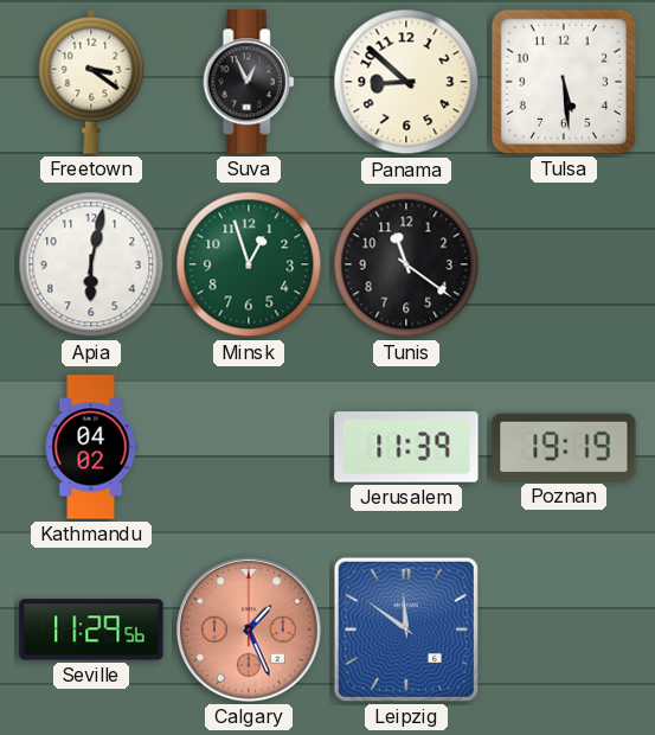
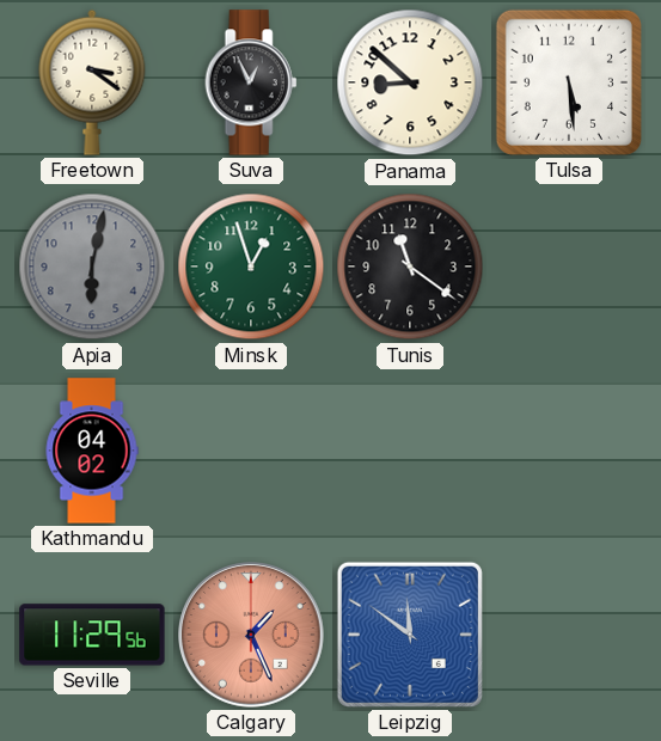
Apia dial: white -> grey
Jerusalem: 11:39 -> none
Poznan: 19:19 -> none
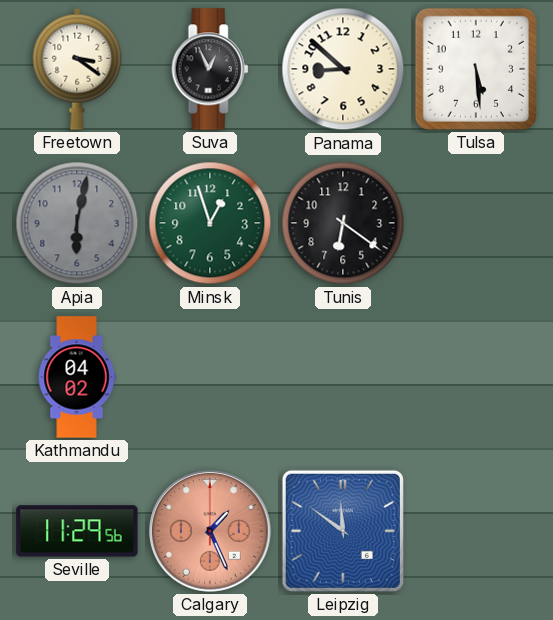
Tunis: 11:21 -> 6:21
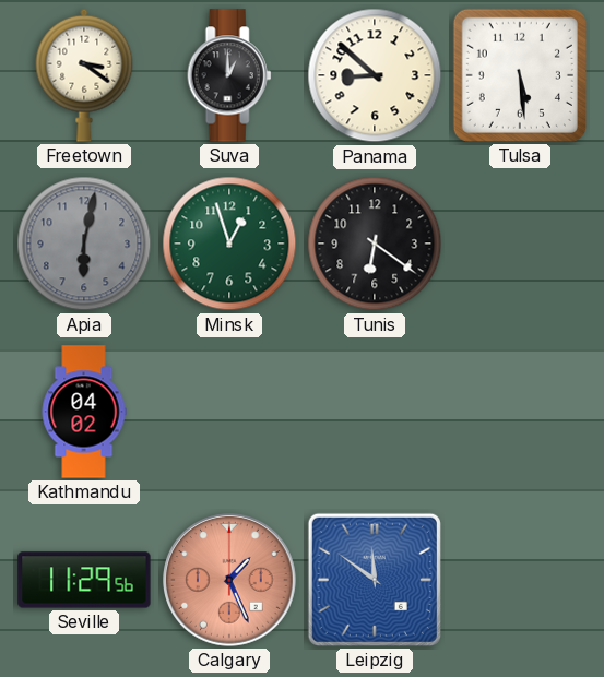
Suva: 12:56 -> 1:00
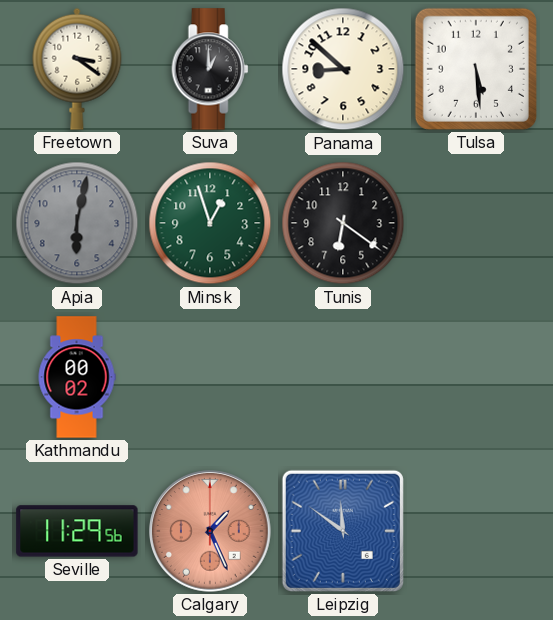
Kathmandu: 04:02 -> 00:02
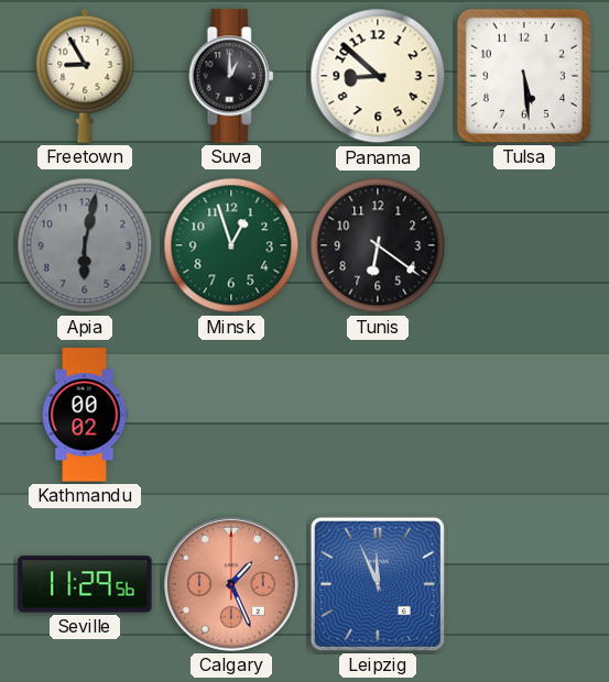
Freetown: 3:21 -> 8:55
Leipzig: 11:51 -> 11:56
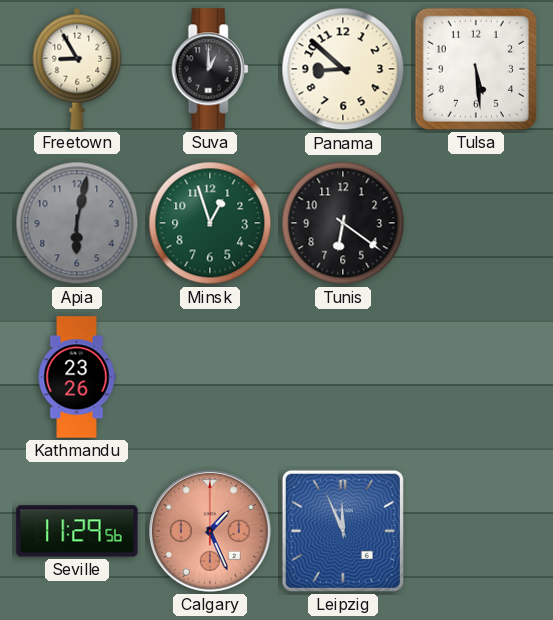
Kathmandu: 00:02 -> 23:26
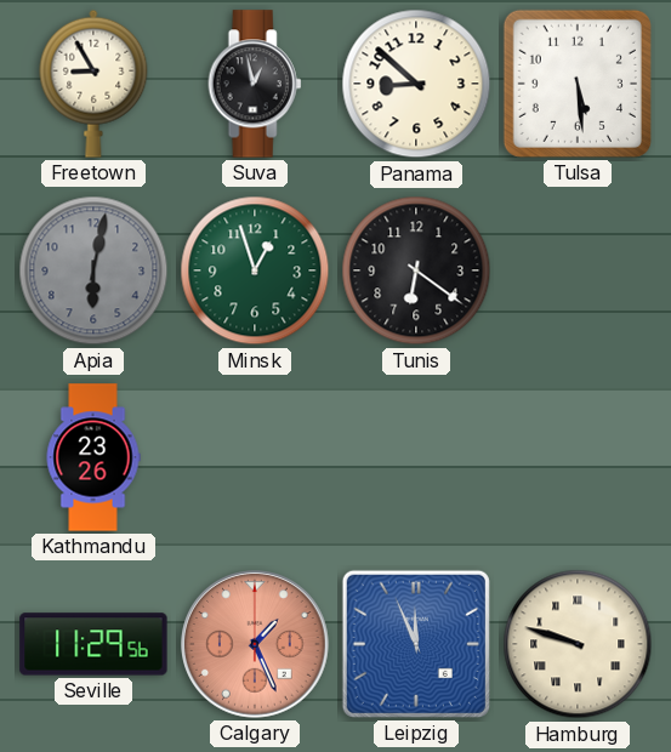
Suva: 1:00 -> 12:58
Hamburg: none -> 9:48
